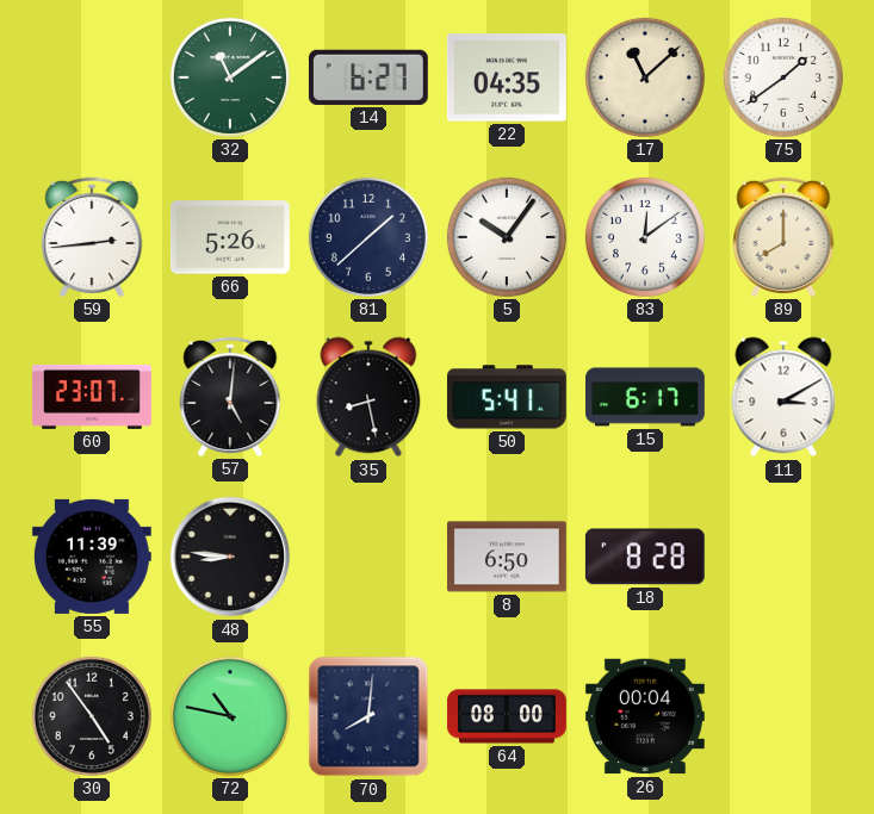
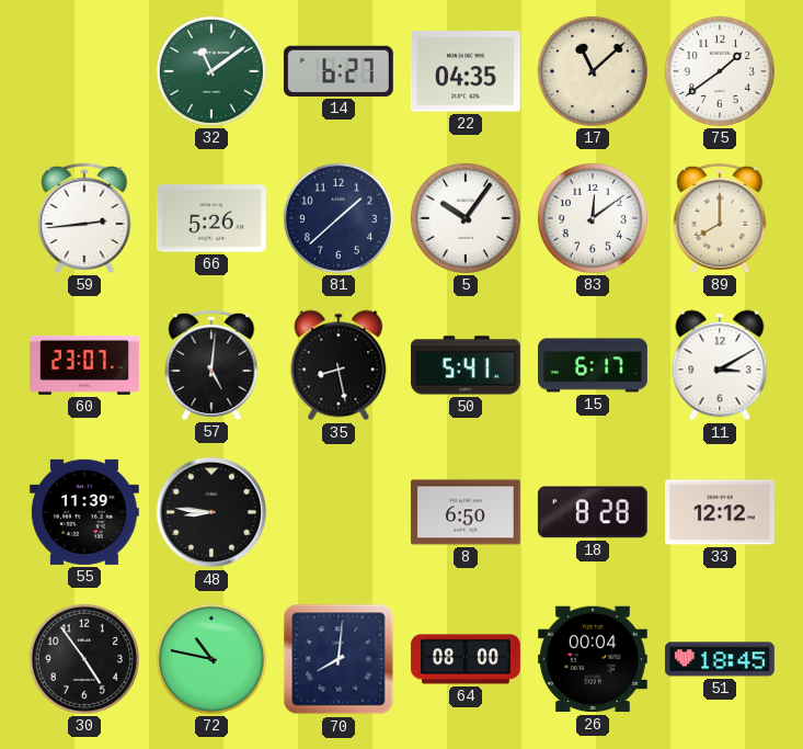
33: none -> 12:12
51: none -> 18:45
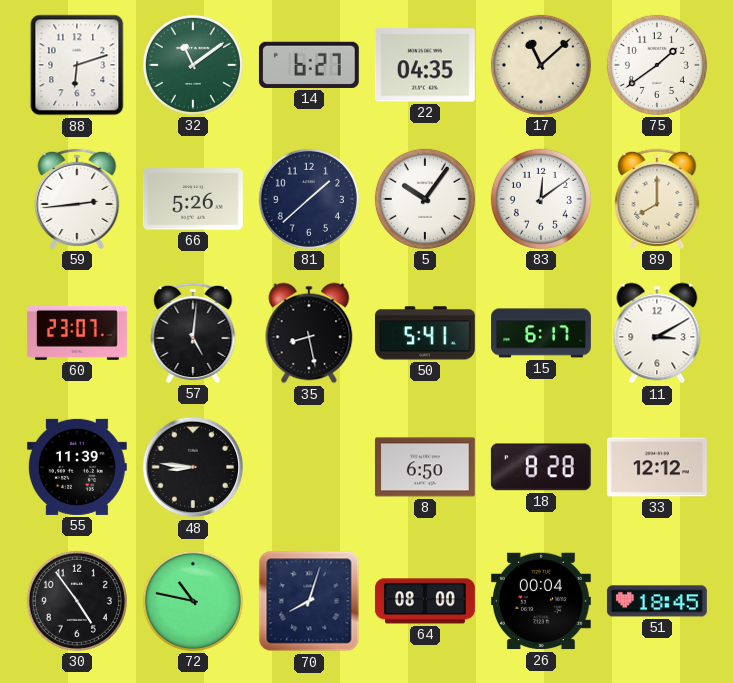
88: none -> 6:12
70: 8:01 -> 8:03
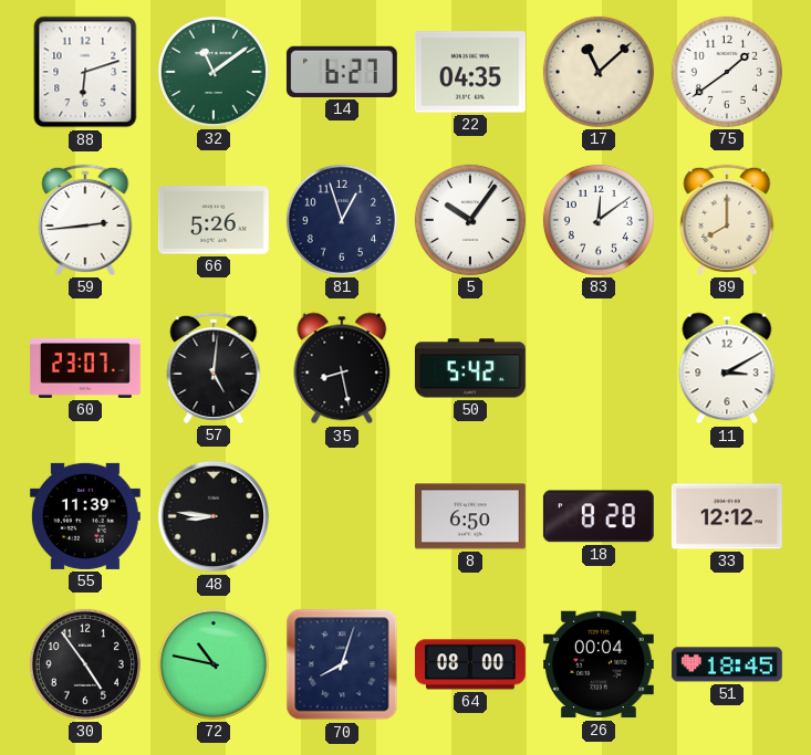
81: 1:38 -> 12:57
50: 5:41 -> 5:42
15: 6:17 -> none
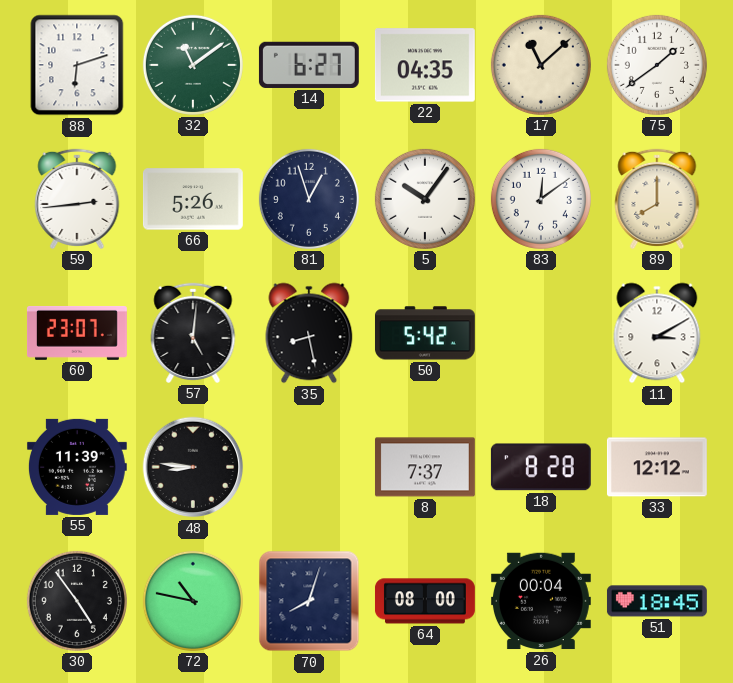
8: 6:50 -> 7:37
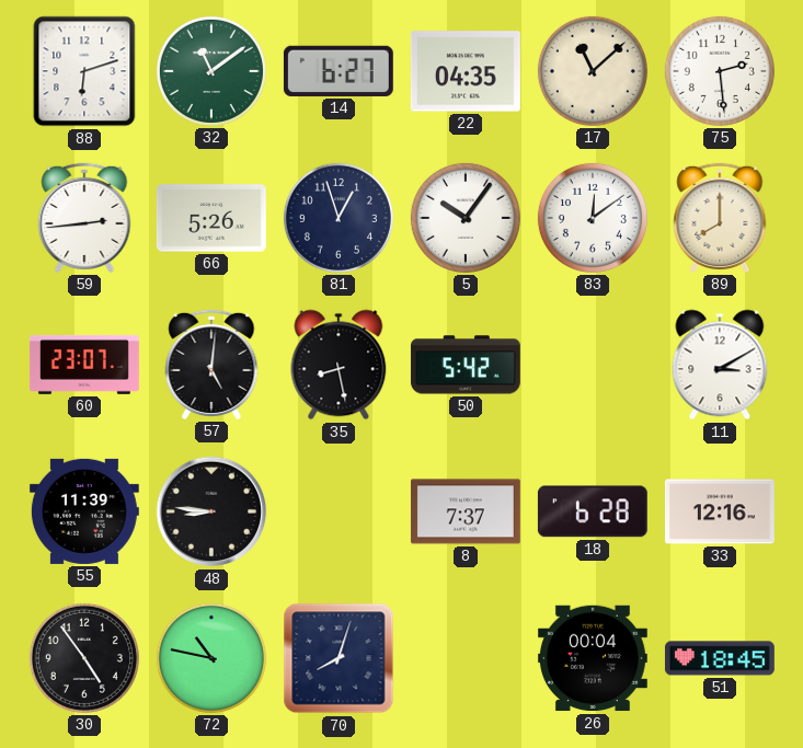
75: 1:39 -> 2:29
18: 8:28 -> 6:28
33: 12:12 -> 12:16
64: 08:00 -> none
